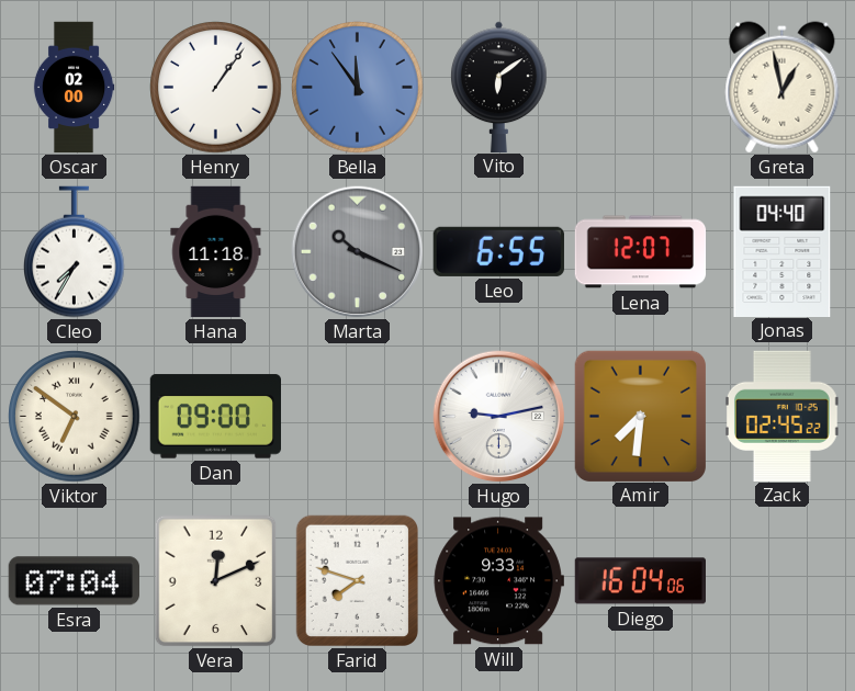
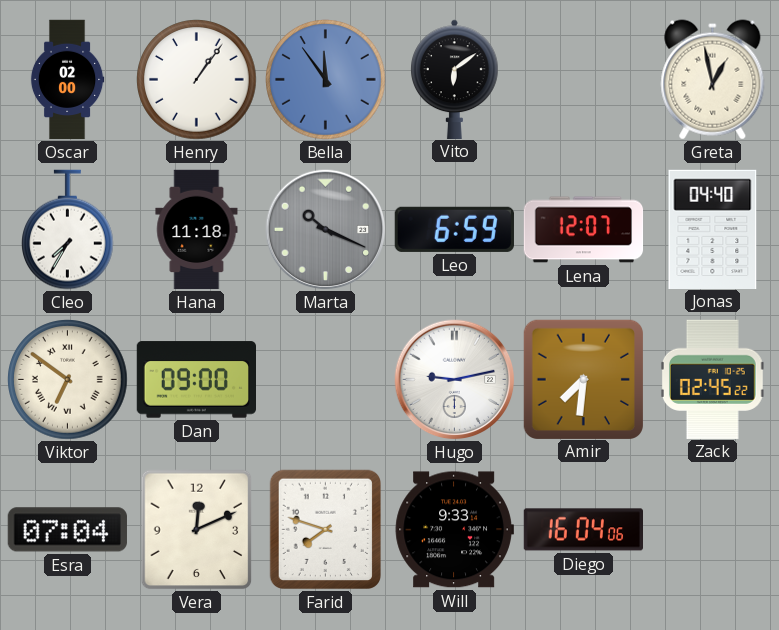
Leo: 6:55 -> 6:59
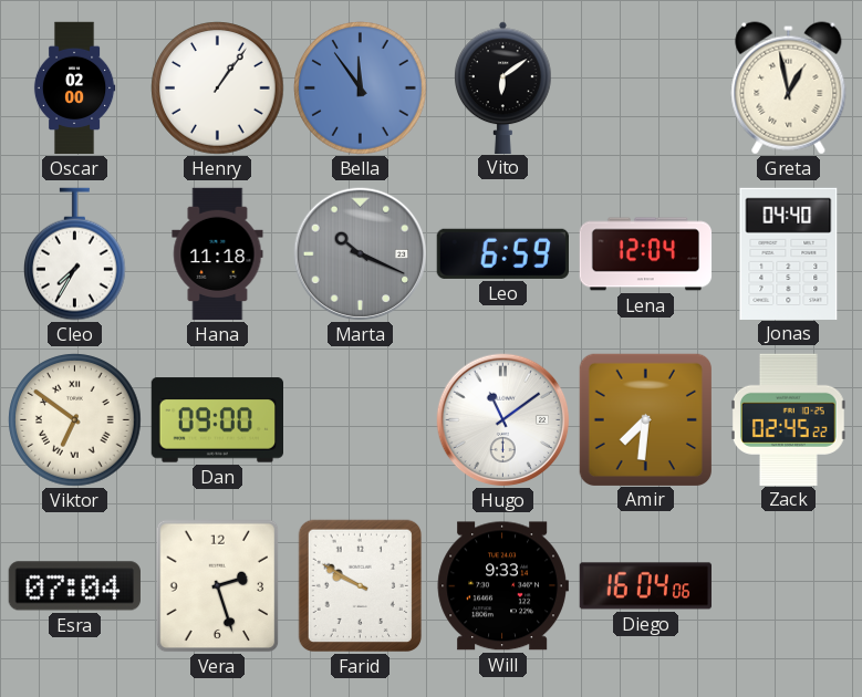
Lena: 12:07 -> 12:04
Hugo: 9:13 -> 11:09
Vera: 12:11 -> 2:27
Farid: 7:48 -> 9:50
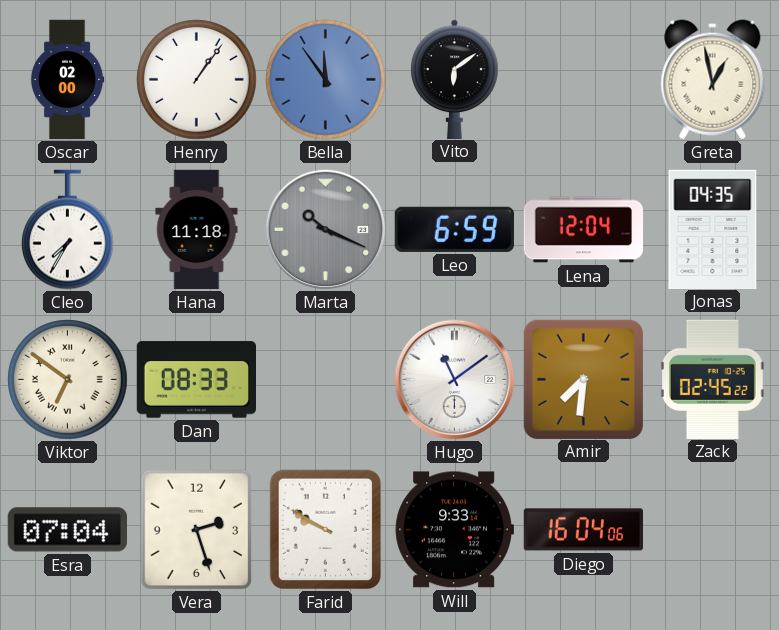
Jonas: 04:40 -> 04:35
Dan: 09:00 -> 08:33
